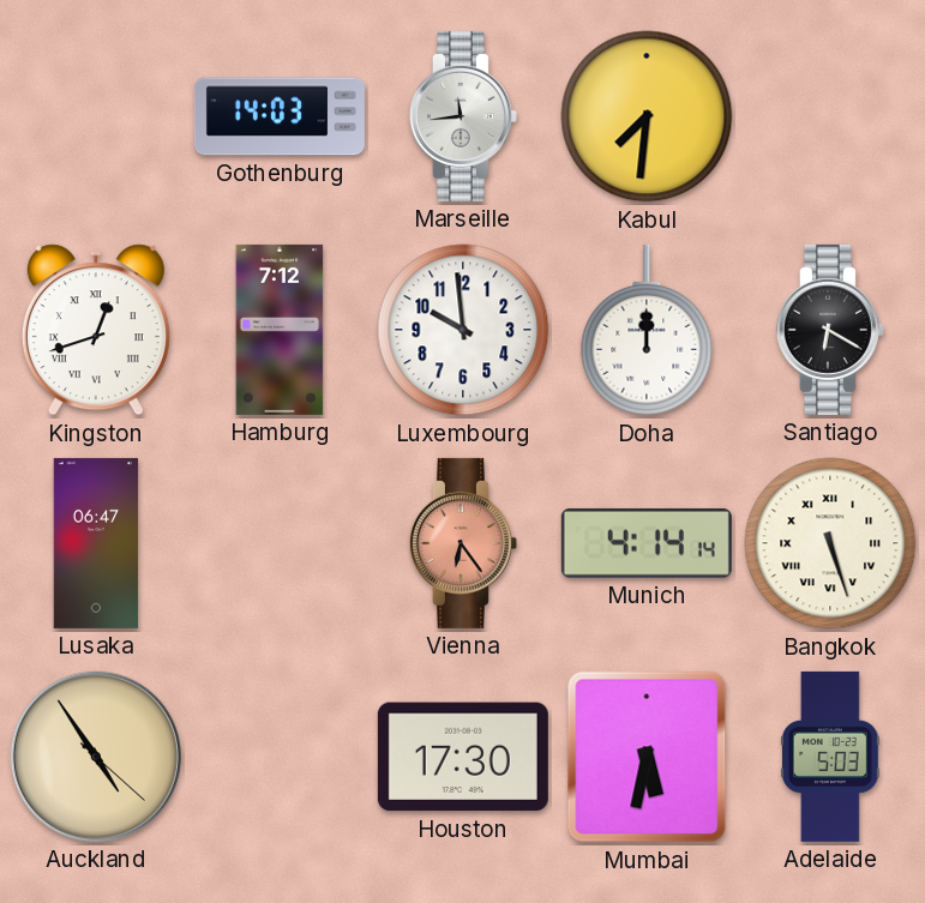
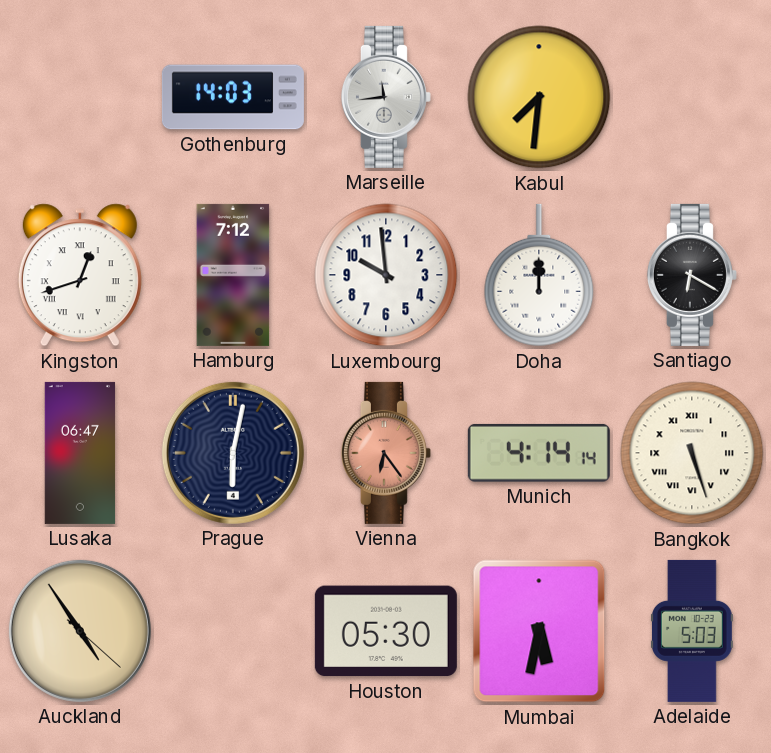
Prague: none -> 6:02
Houston: 17:30 -> 05:30
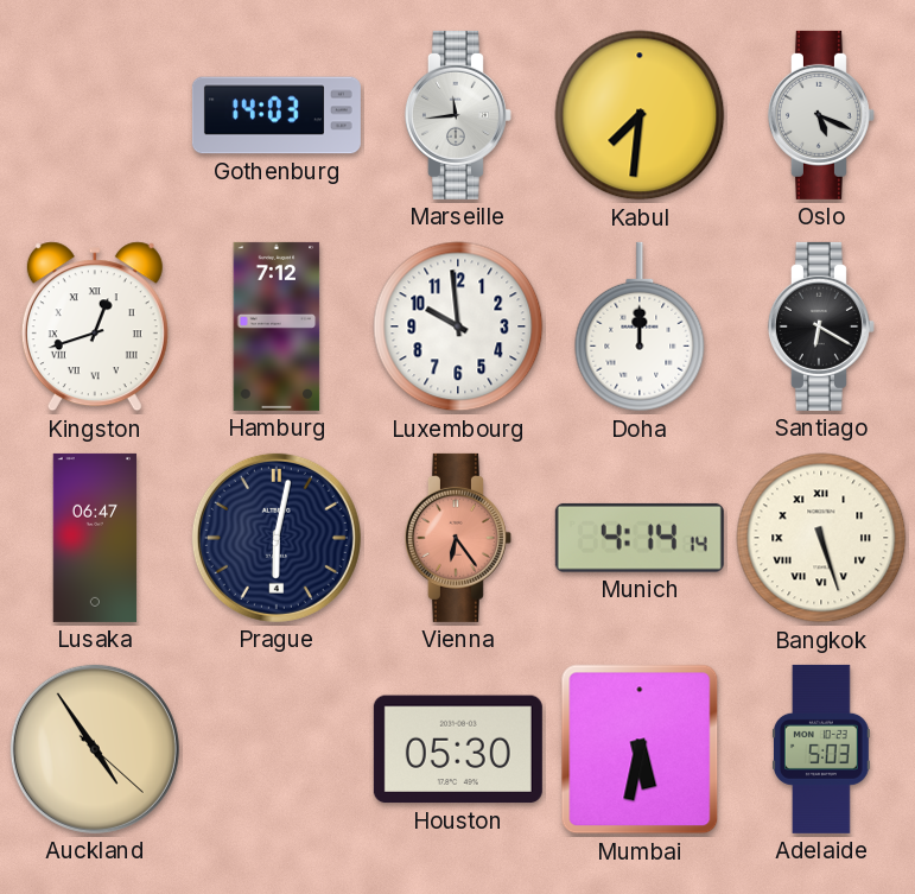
Oslo: none -> 5:19
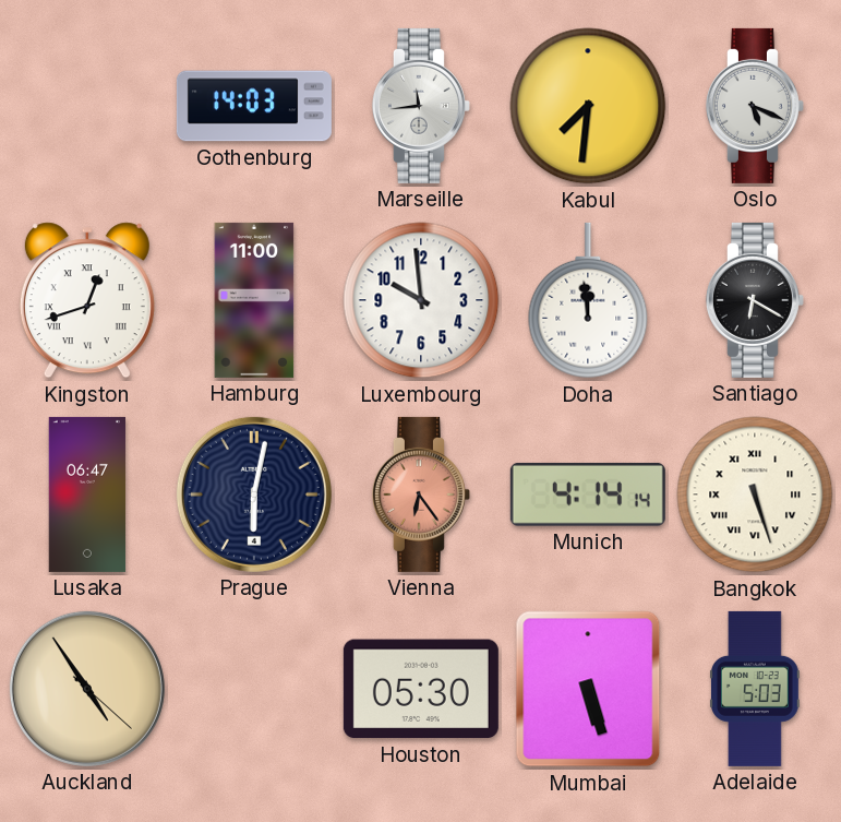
Hamburg: 7:12 -> 11:00
Doha: 12:00 -> 11:59
Mumbai: 5:32 -> 5:27
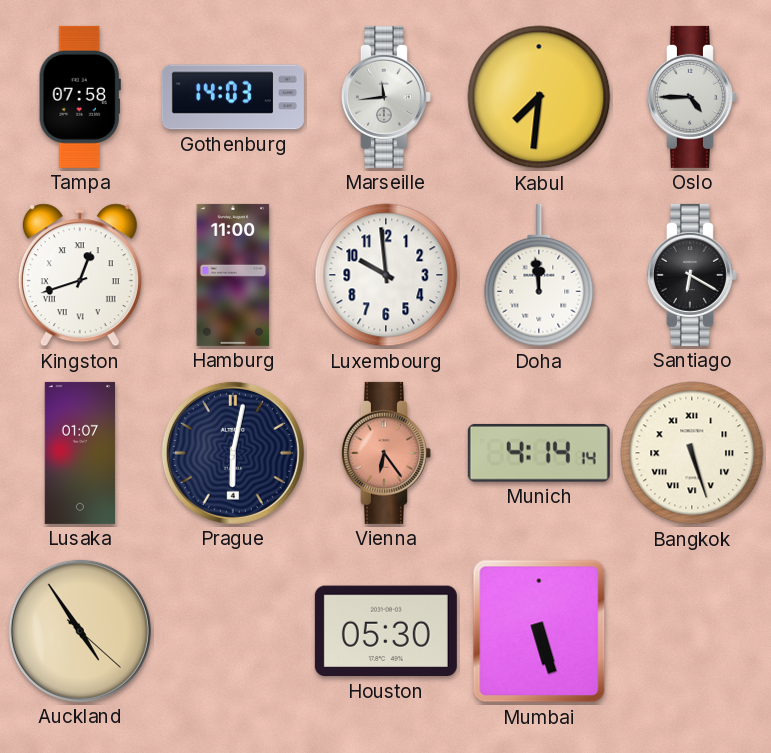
Tampa: none -> 07:58
Oslo: 5:19 -> 4:45
Lusaka: 06:47 -> 01:07
Adelaide: 5:03 -> none
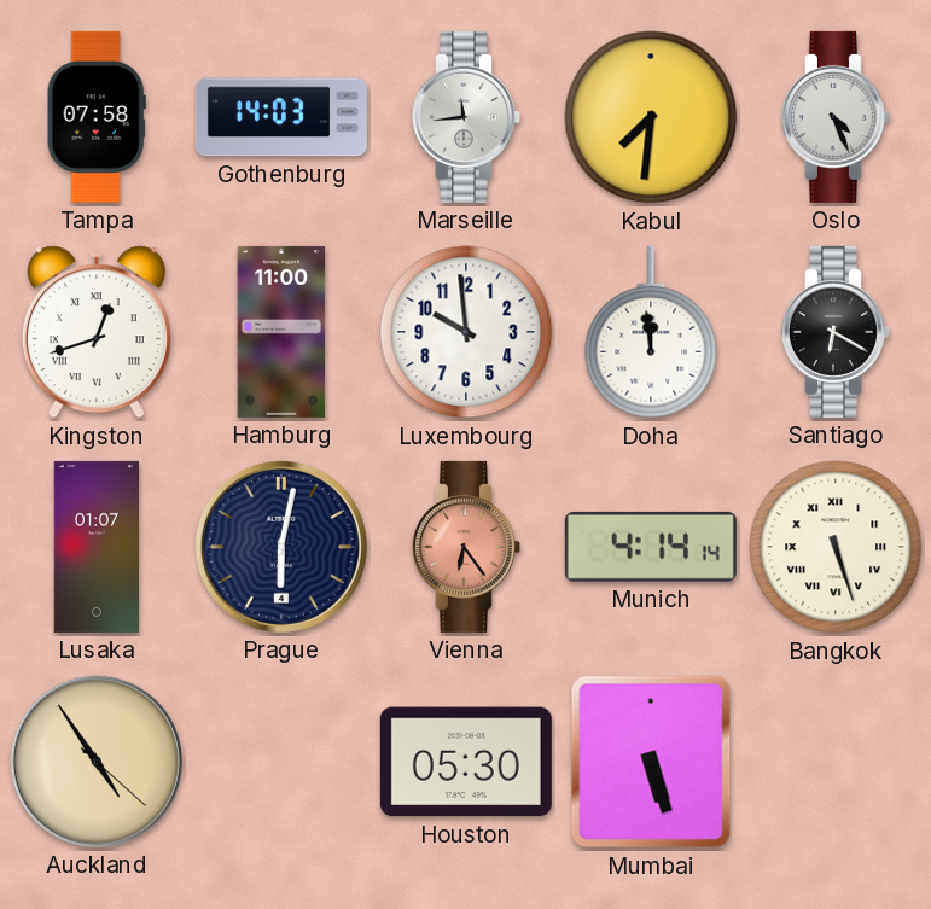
Oslo: 4:45 -> 4:26
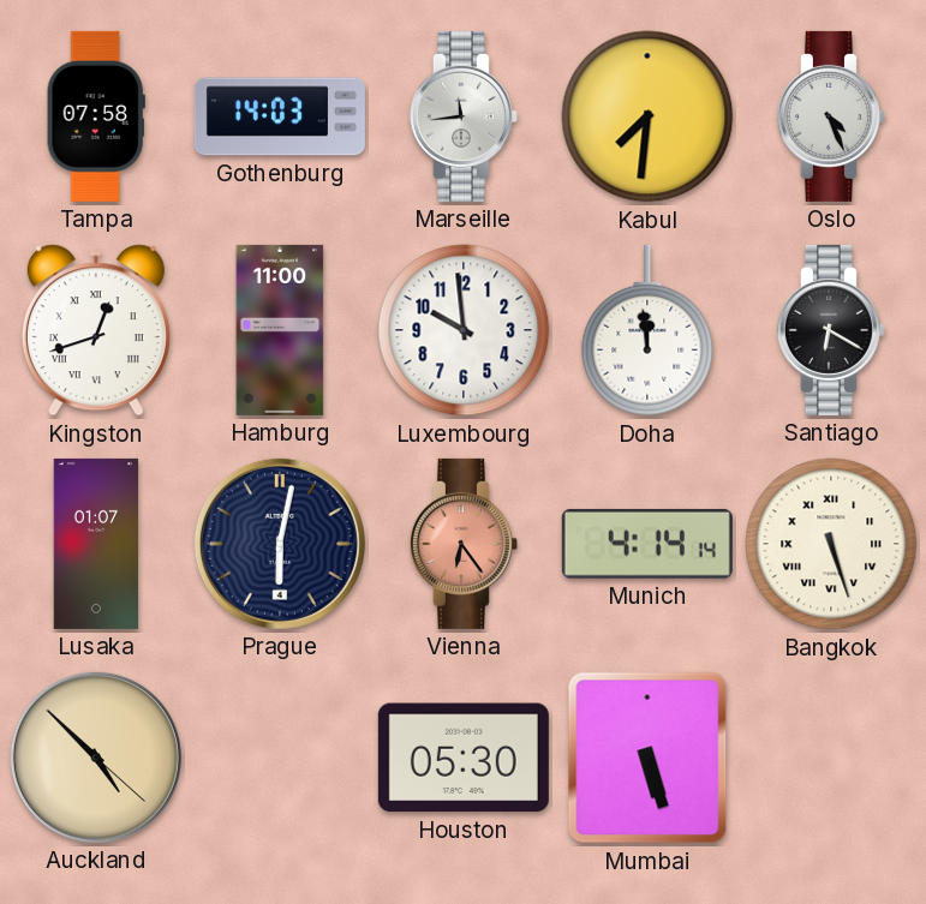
Auckland: 4:54 -> 4:52
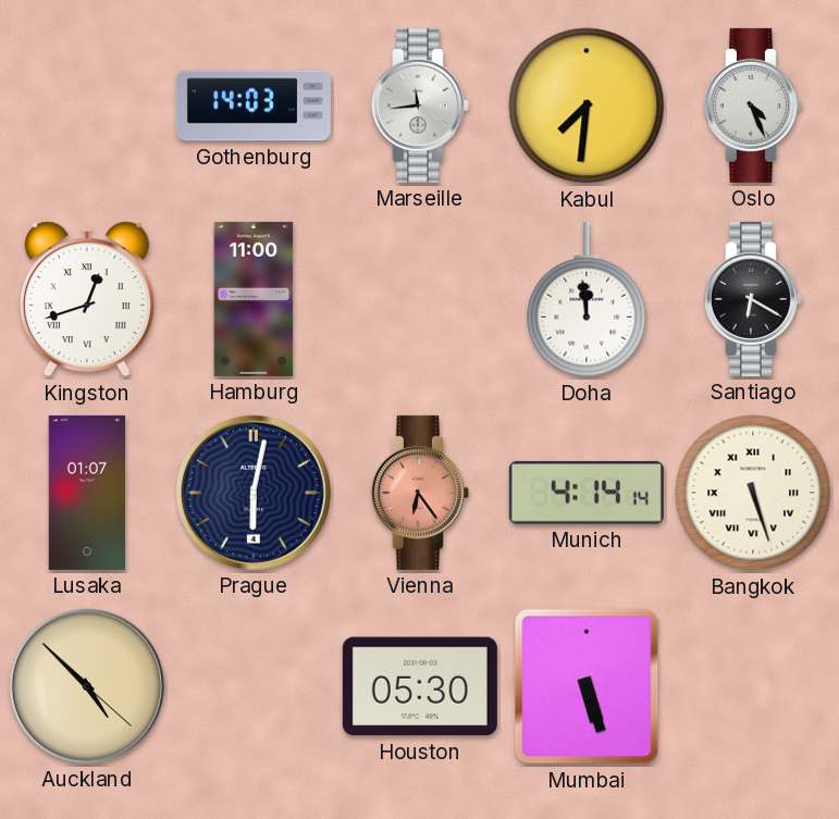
Tampa: 07:58 -> none
Luxembourg: 9:59 -> none
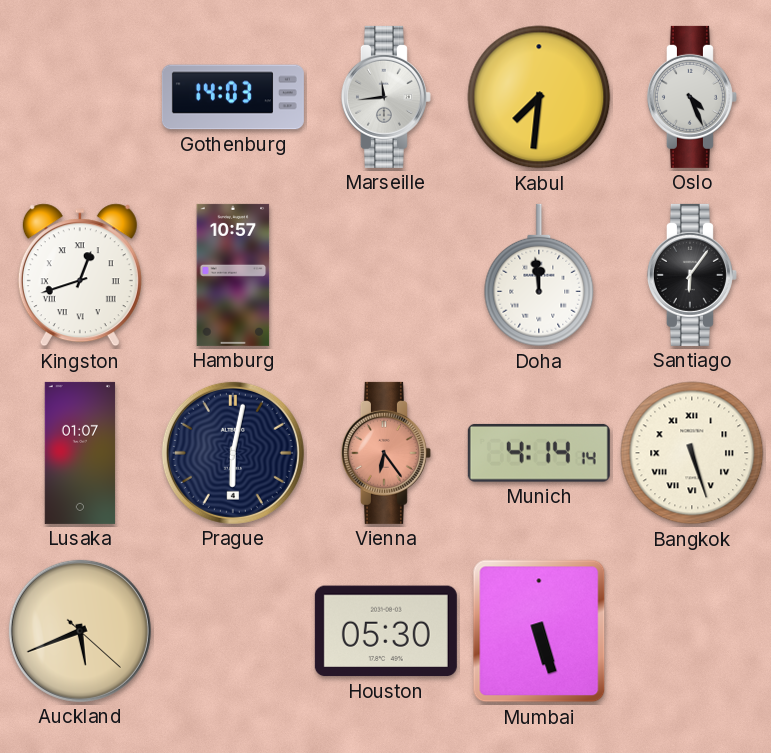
Hamburg: 11:00 -> 10:57
Santiago: 6:20 -> 6:06
Auckland: 4:52 -> 5:41
